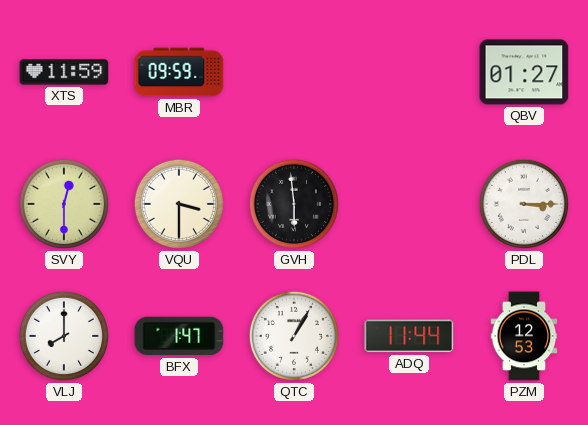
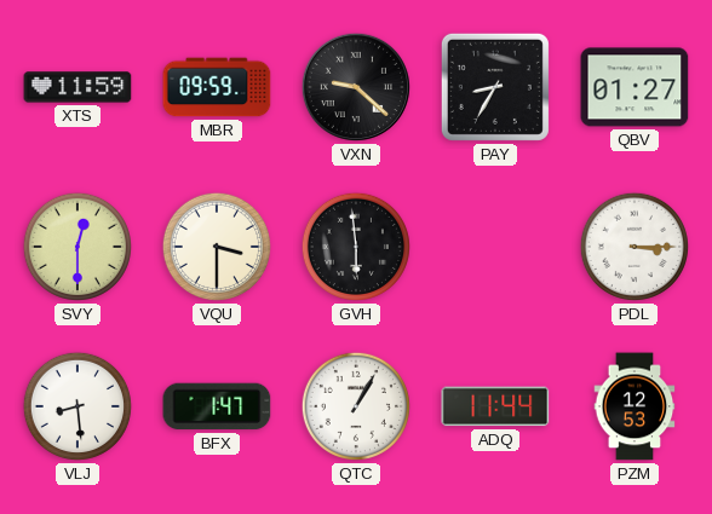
VXN: none -> 9:22
PAY: none -> 8:35
VLJ: 8:00 -> 8:29
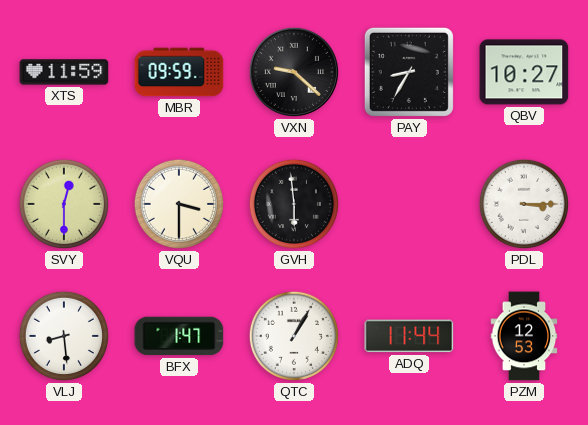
QBV: 01:27 -> 10:27
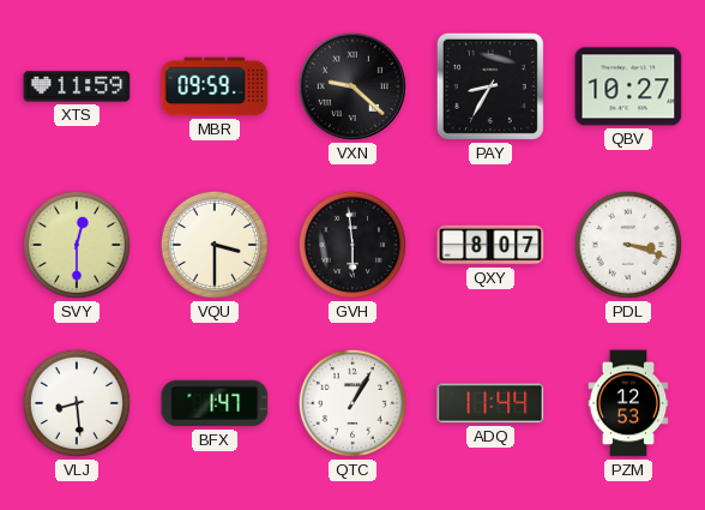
QXY: none -> 8:07
PDL: 3:15 -> 3:18
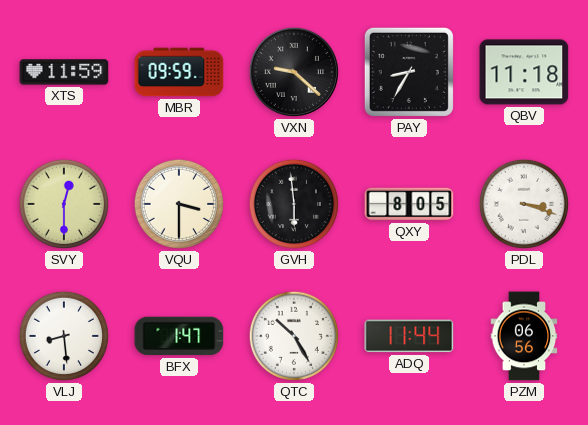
QBV: 10:27 -> 11:18
QXY: 8:07 -> 8:05
QTC: 1:05 -> 10:25
PZM: 12:53 -> 06:56
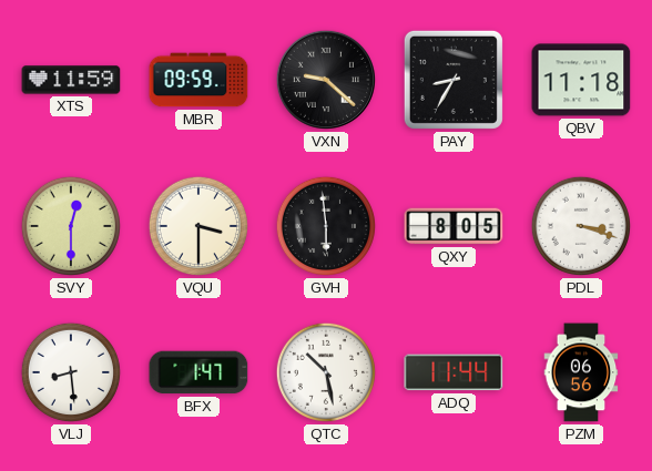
QTC: 10:25 -> 10:28
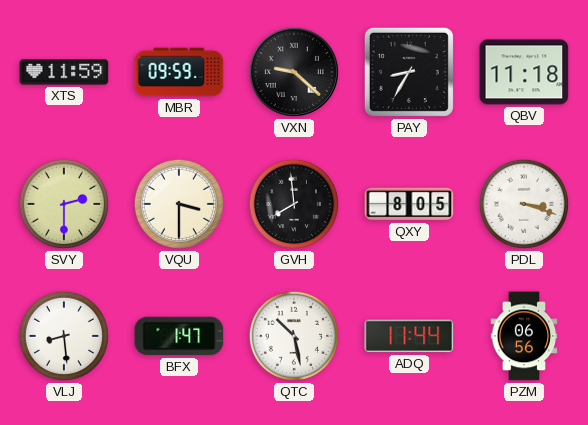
SVY: 12:30 -> 2:30
GVH: 5:59 -> 7:59
